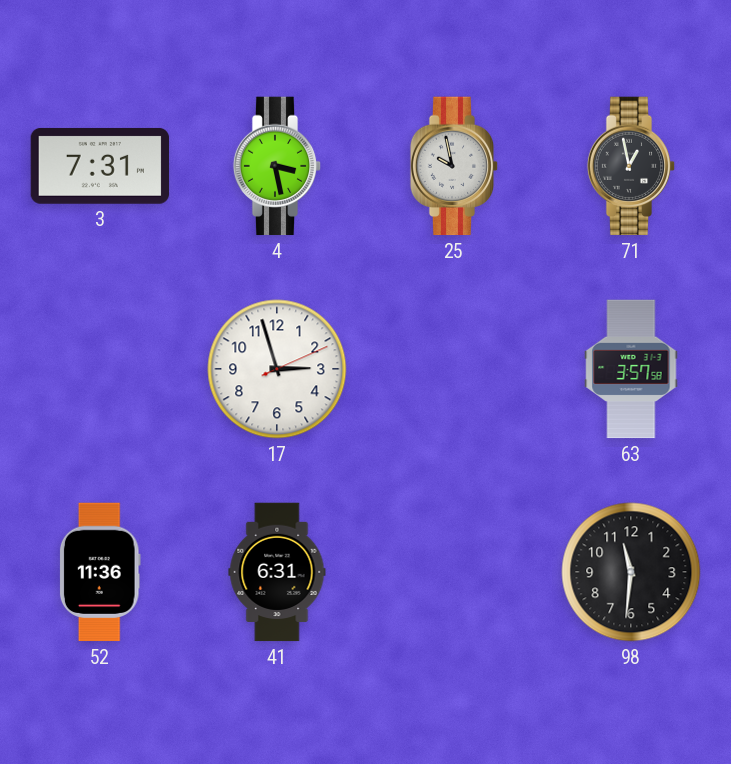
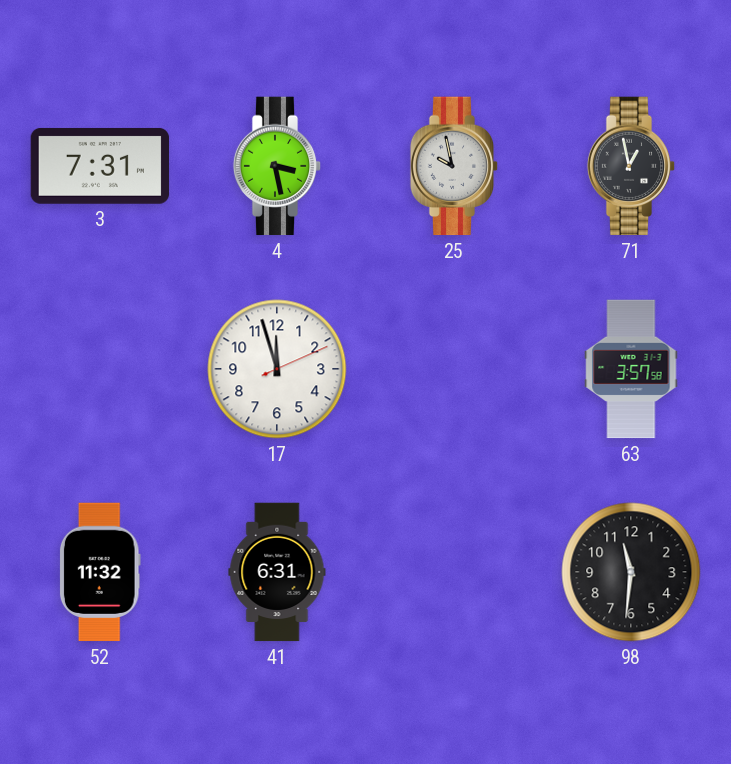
17: 2:57 -> 11:57
52: 11:36 -> 11:32
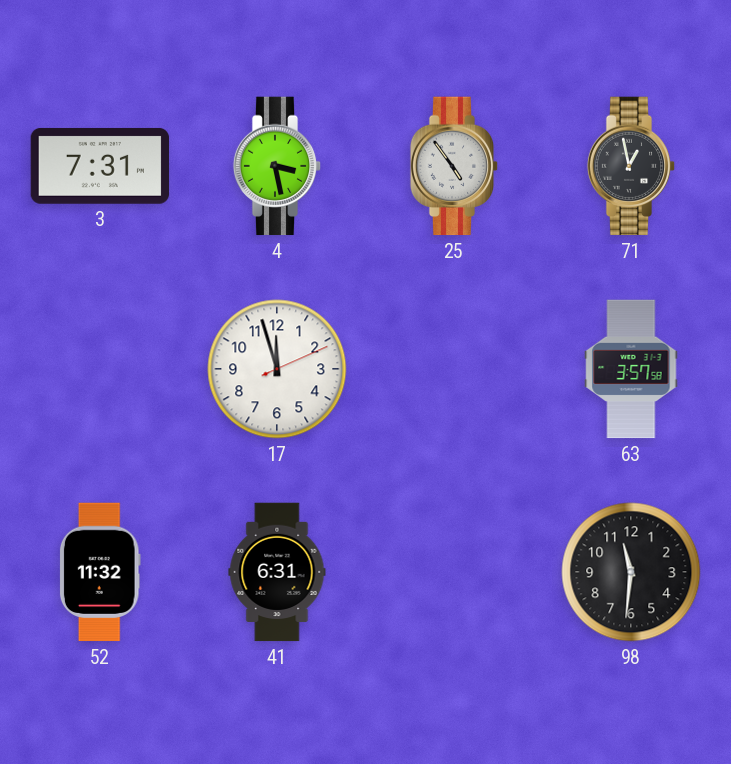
25: 9:58 -> 4:54
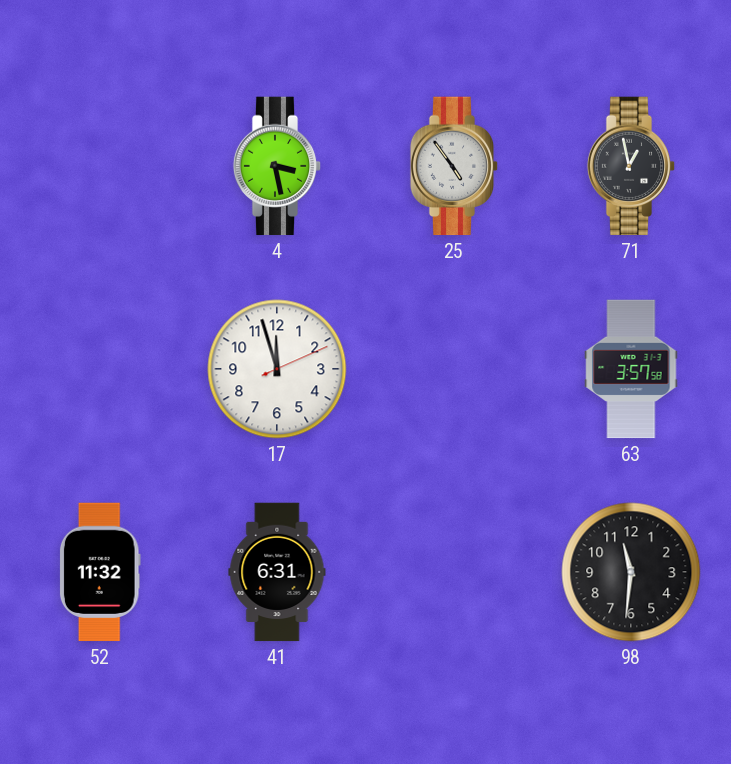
3: 7:31 -> none
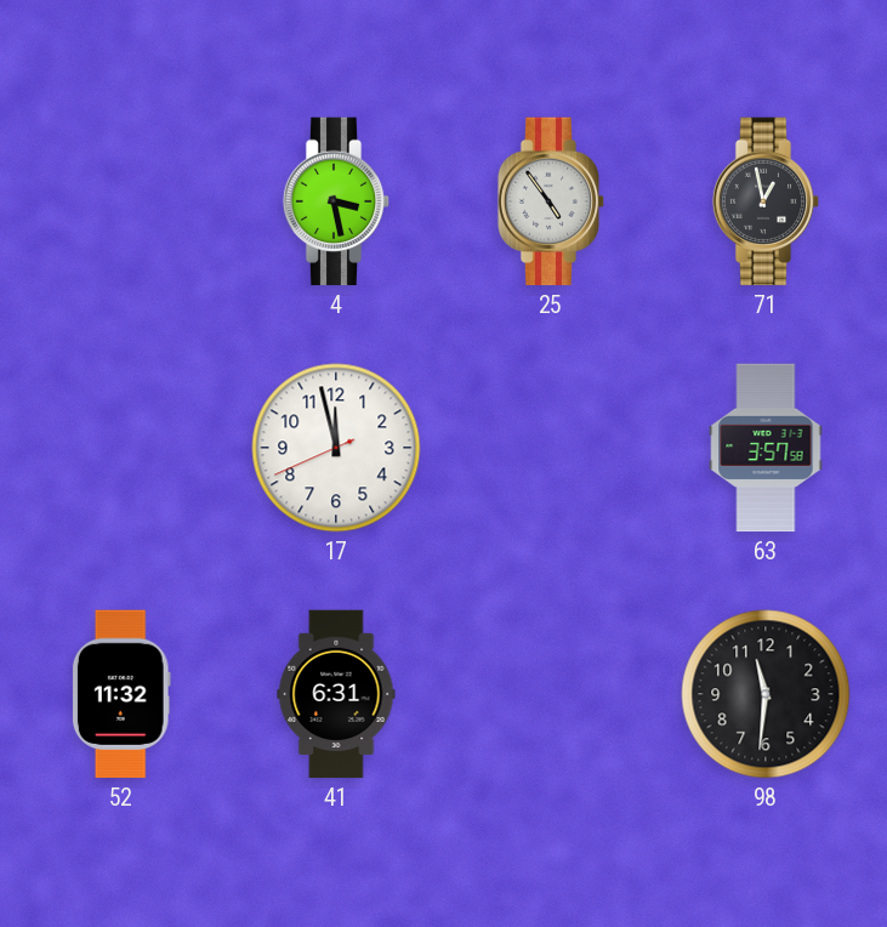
17: 11:57:11 -> 11:57:41
